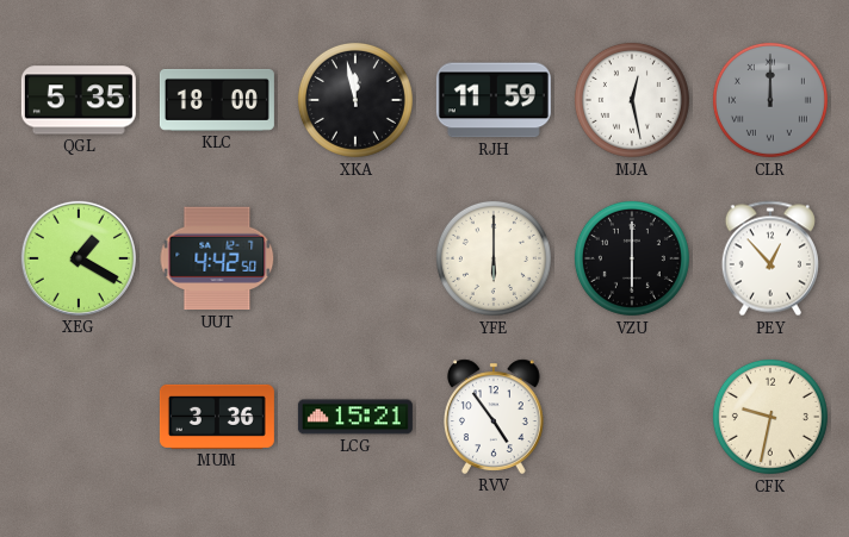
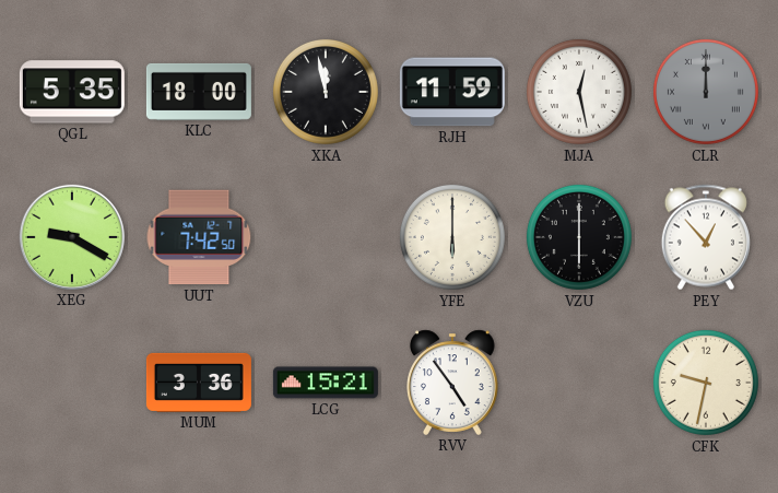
XEG: 1:20 -> 9:20
UUT: 4:42 -> 7:42
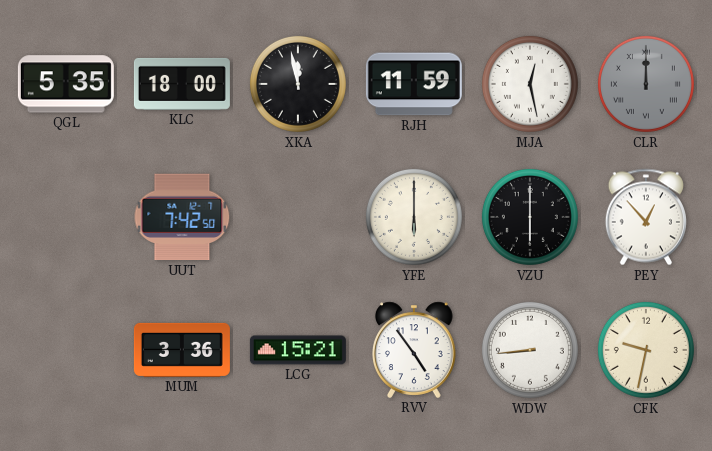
XEG: 9:20 -> none
WDW: none -> 8:44
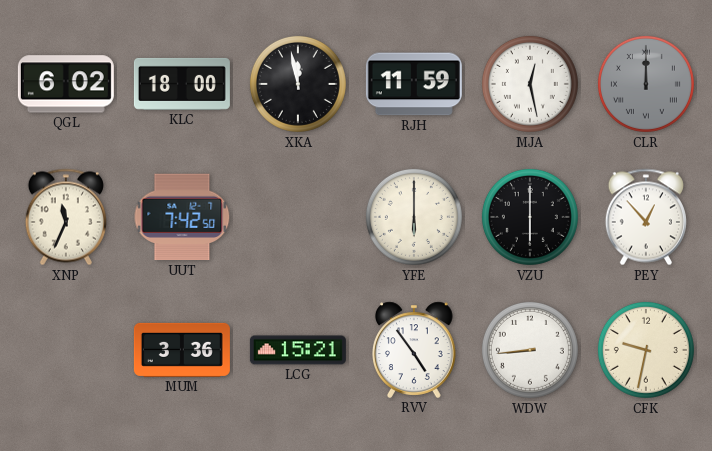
QGL: 5:35 -> 6:02
XNP: none -> 11:34
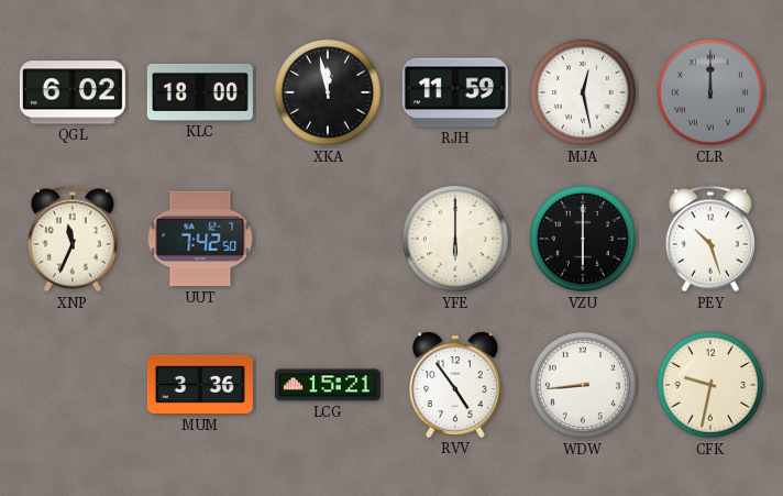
PEY: 12:53 -> 10:27
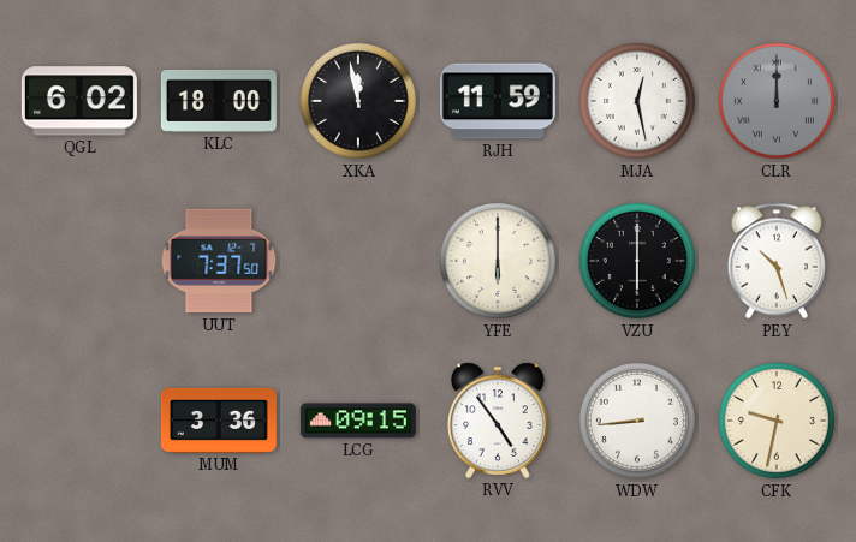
XNP: 11:34 -> none
UUT: 7:42 -> 7:37
LCG: 15:21 -> 09:15
